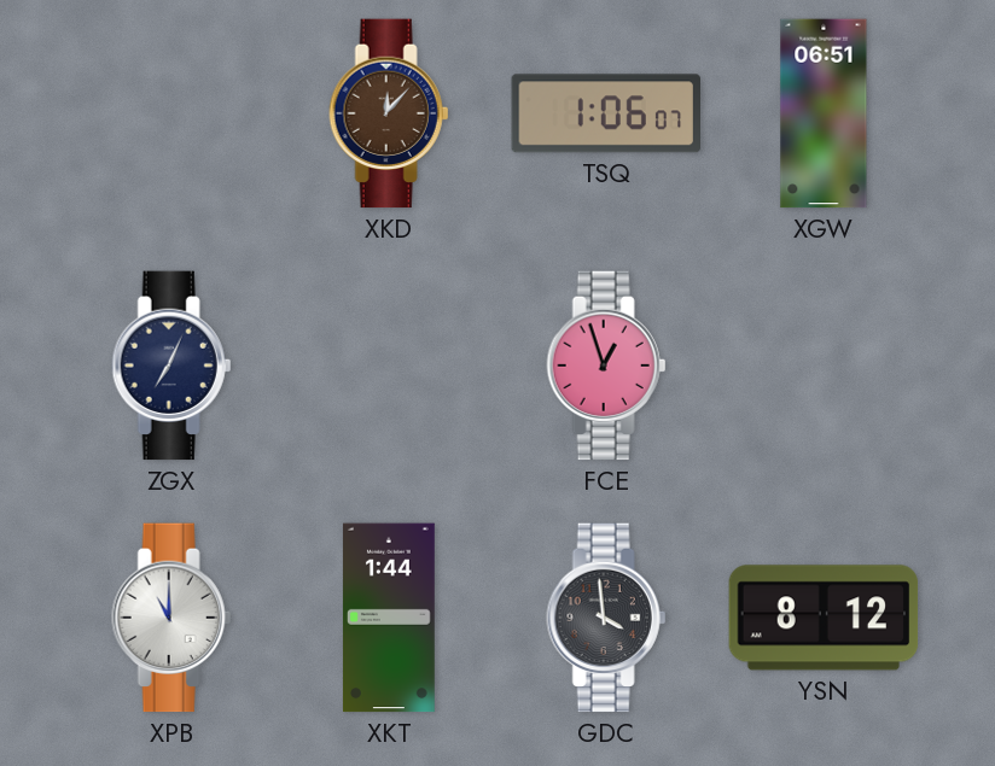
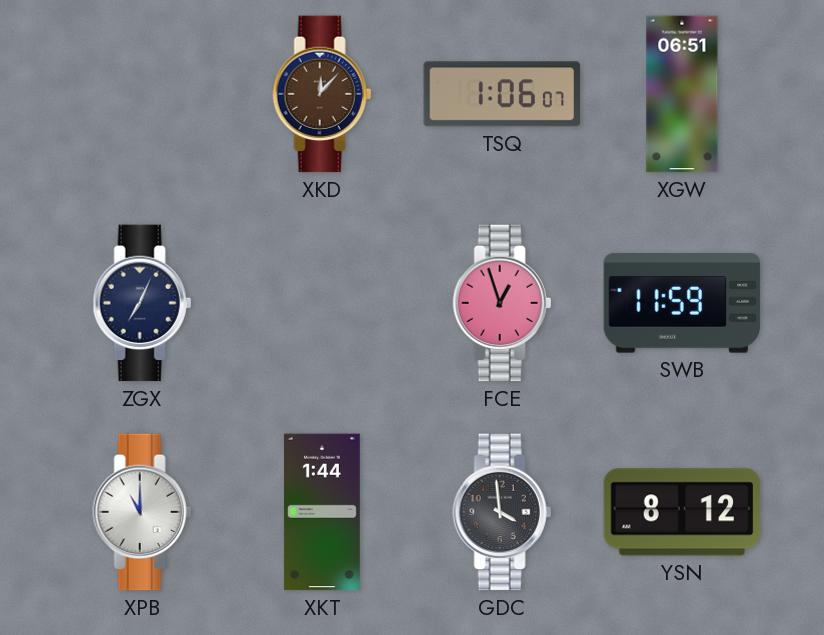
SWB: none -> 11:59
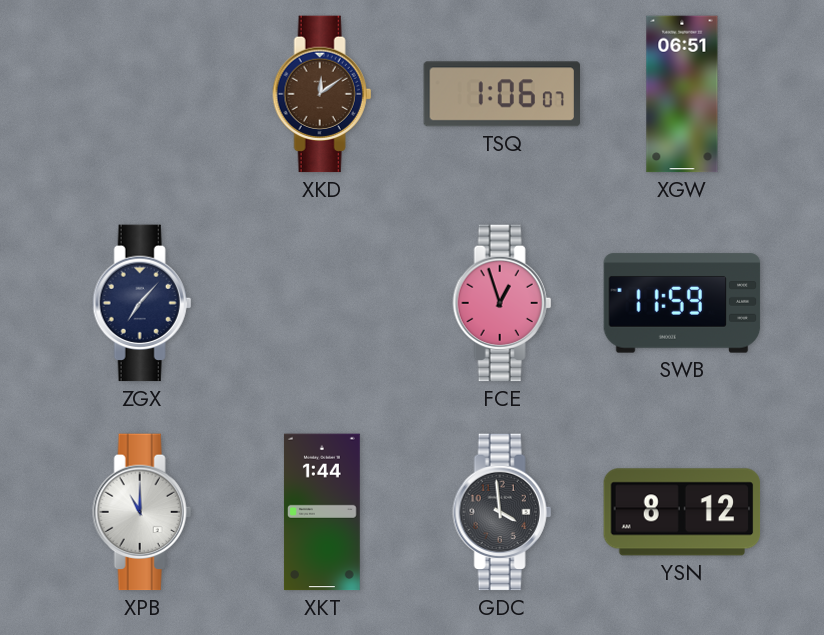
XKD: 12:07 -> 12:09
ZGX: 7:04 -> 7:07
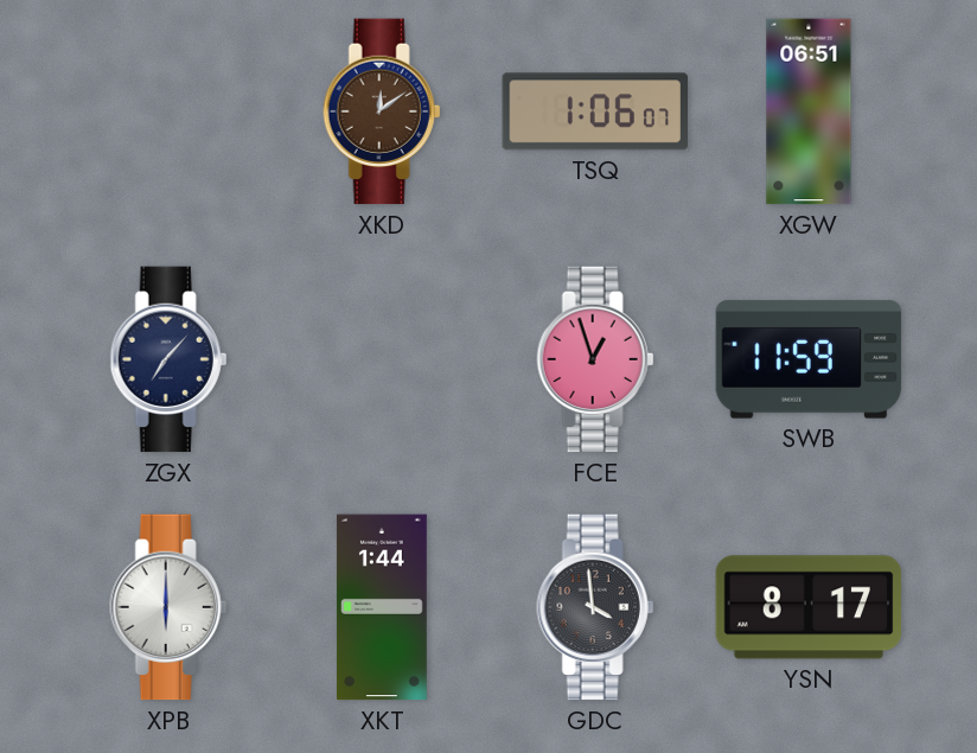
XPB: 11:00 -> 6:00
YSN: 8:12 -> 8:17
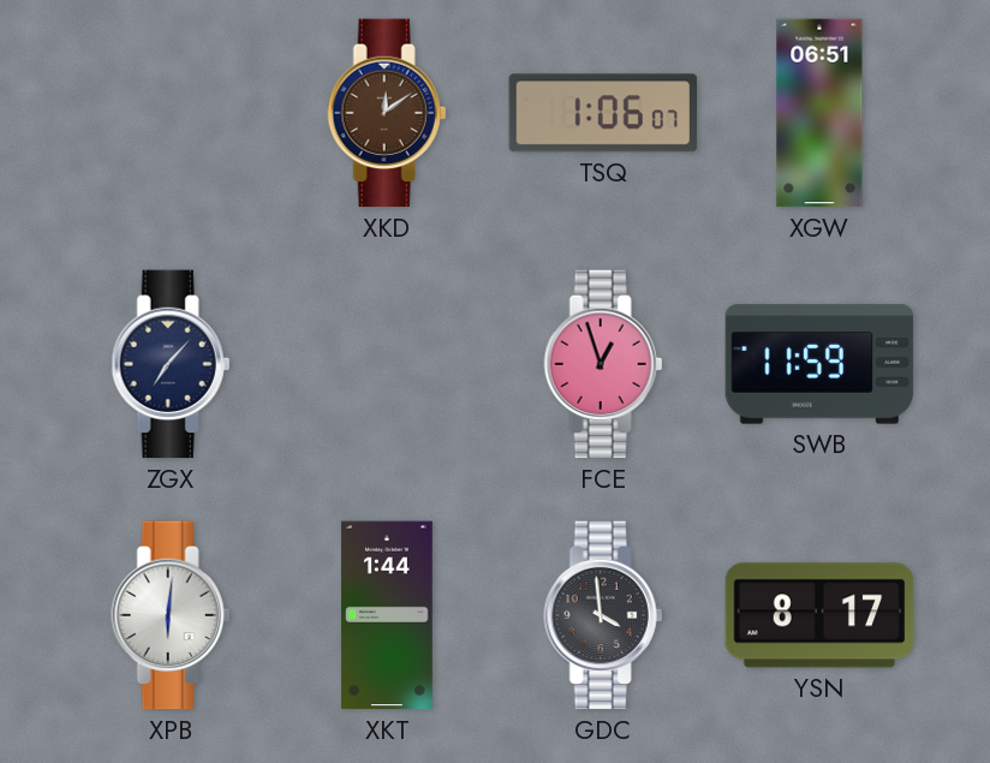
XPB: 6:00 -> 6:01
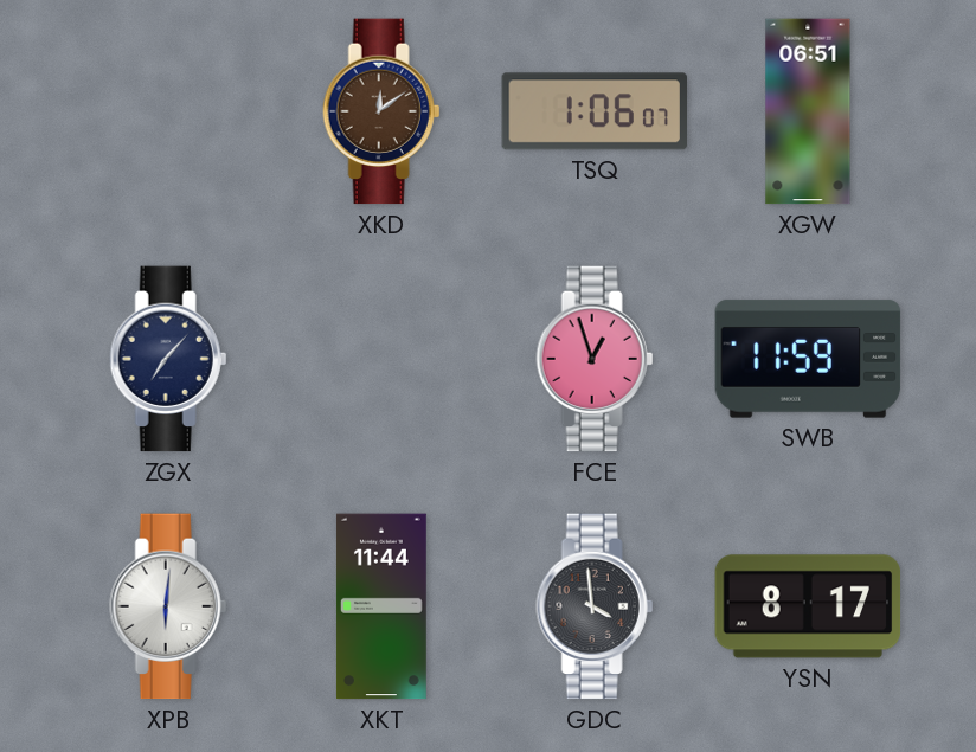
XKT: 1:44 -> 11:44
